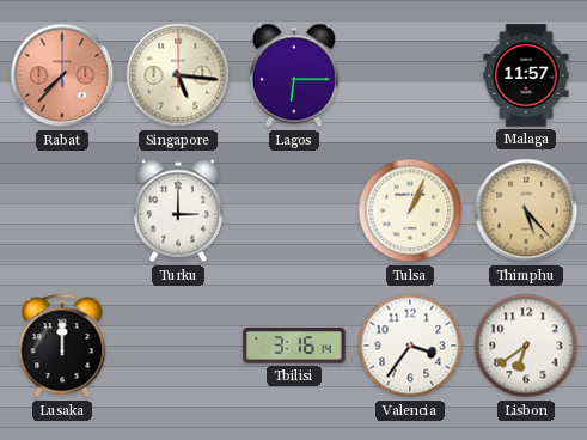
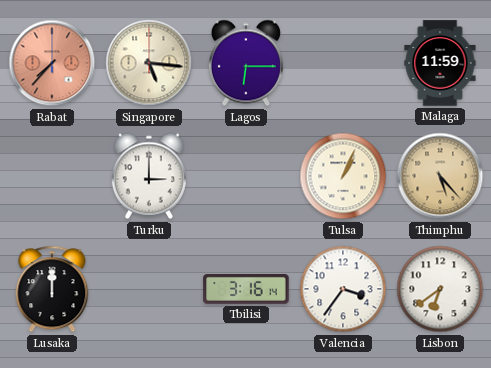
Malaga: 11:57 -> 11:59
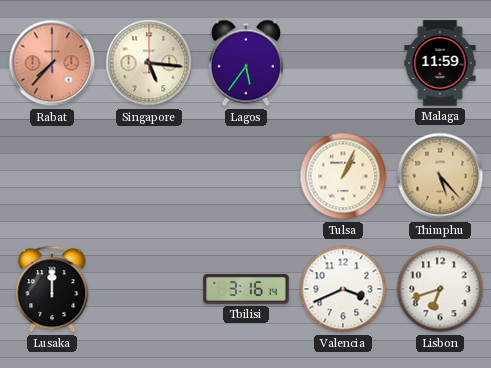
Lagos: 6:15 -> 5:36
Turku: 3:00 -> none
Valencia: 3:36 -> 3:41
Lisbon: 6:39 -> 6:42
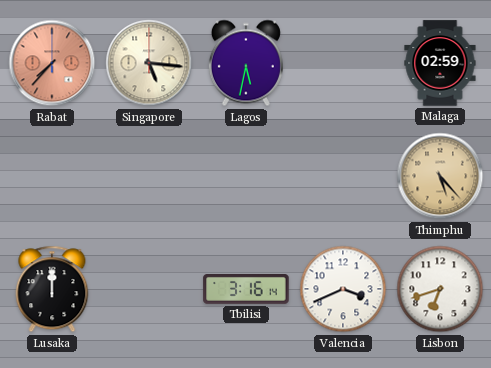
Lagos: 5:36 -> 5:32
Malaga: 11:59 -> 02:59
Tulsa: 1:04 -> none
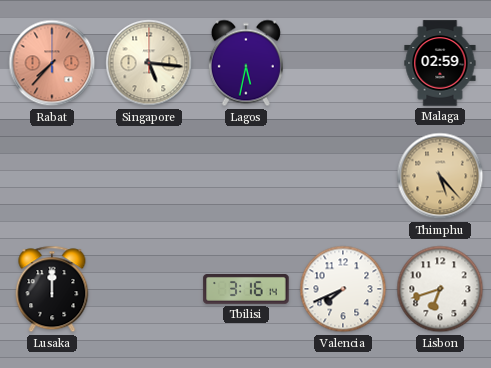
Valencia: 3:41 -> 7:41
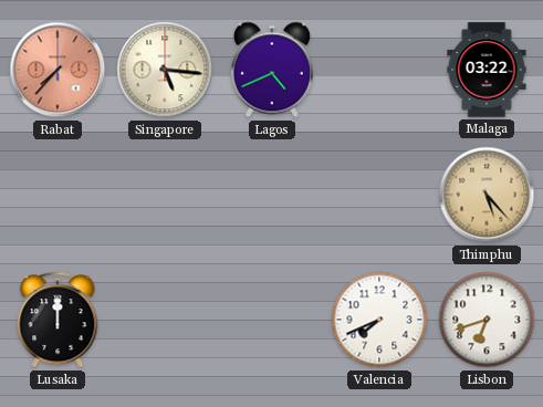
Lagos: 5:32 -> 4:41
Malaga: 02:59 -> 03:22
Tbilisi: 3:16 -> none
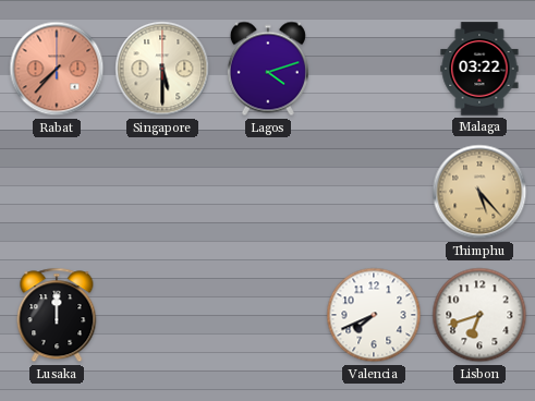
Singapore: 5:16 -> 5:30
Lagos: 4:41 -> 4:12
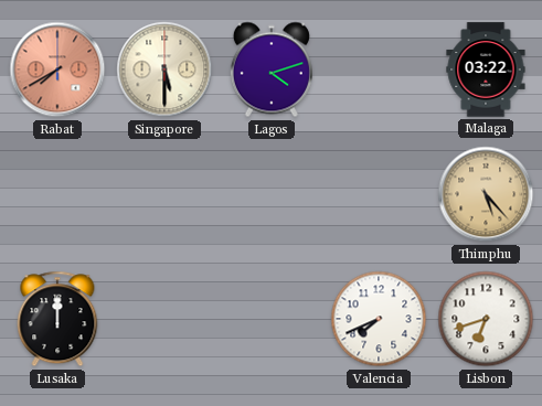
Rabat: 7:37 -> 7:40
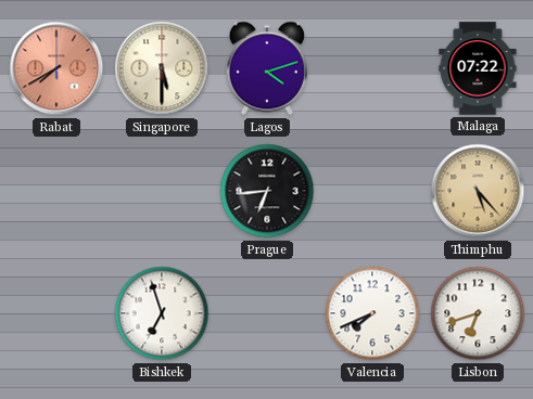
Malaga: 03:22 -> 07:22
Prague: none -> 6:44
Lusaka: 12:00 -> none
Bishkek: none -> 6:57
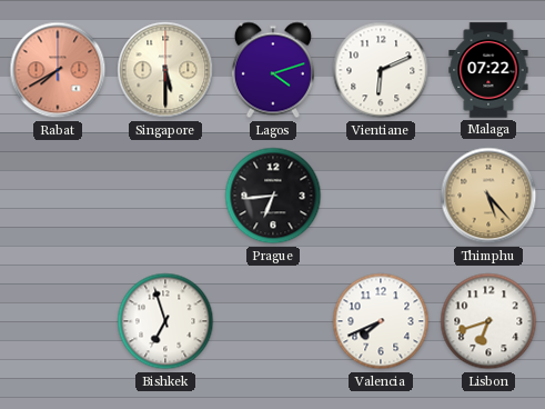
Vientiane: none -> 6:11
